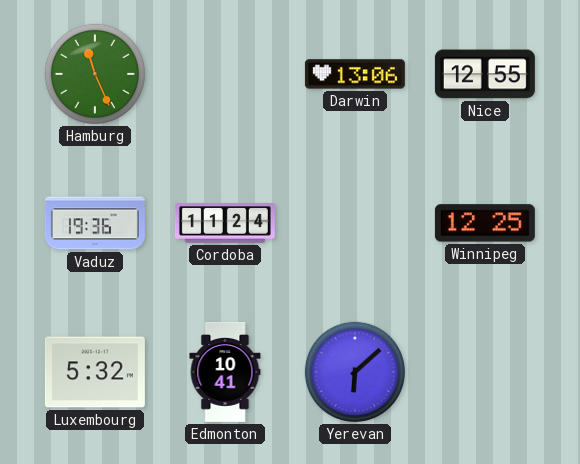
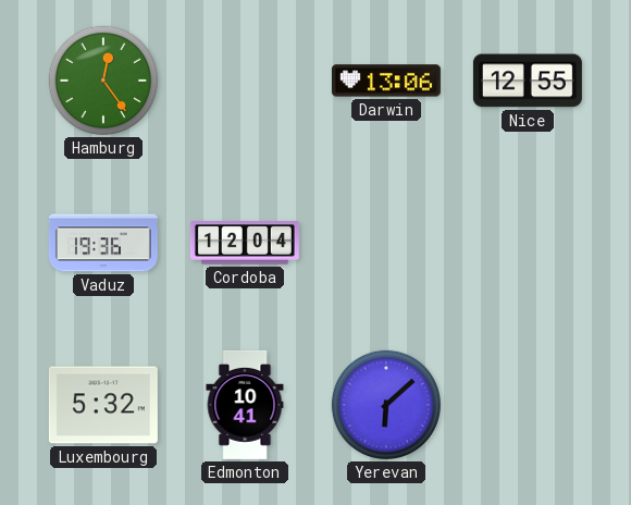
Hamburg: 11:26 -> 12:24
Cordoba: 11:24 -> 12:04
Winnipeg: 12:25 -> none
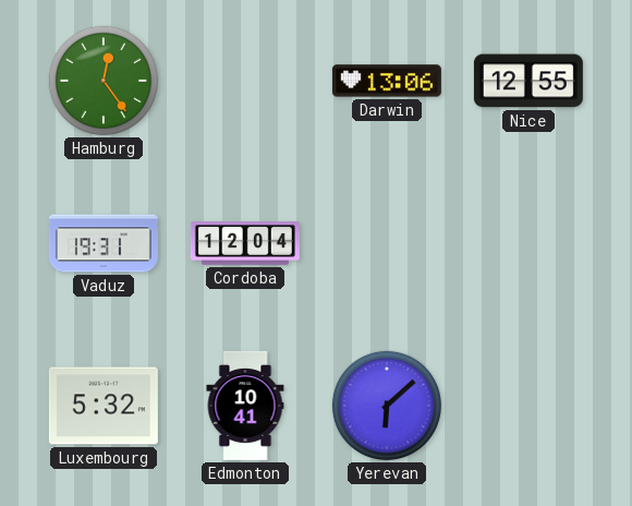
Vaduz: 19:36 -> 19:31
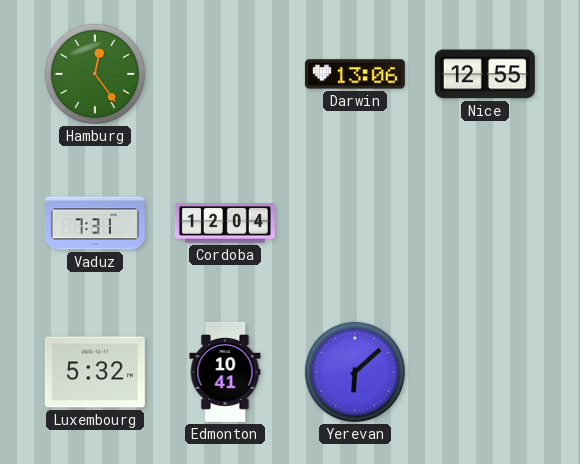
Vaduz: 19:31 -> 7:31
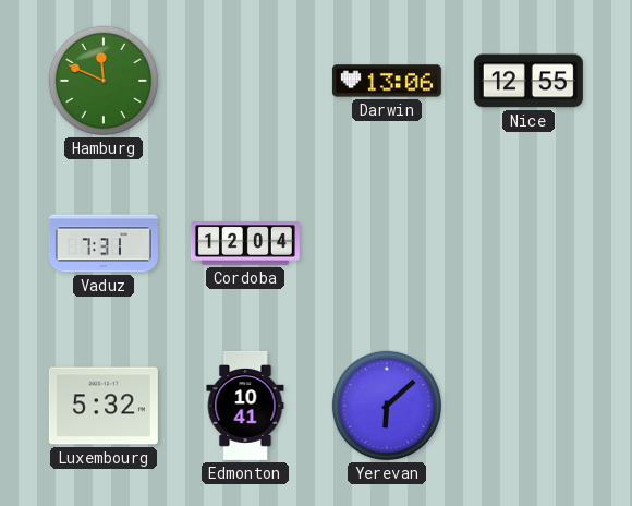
Hamburg: 12:24 -> 11:49
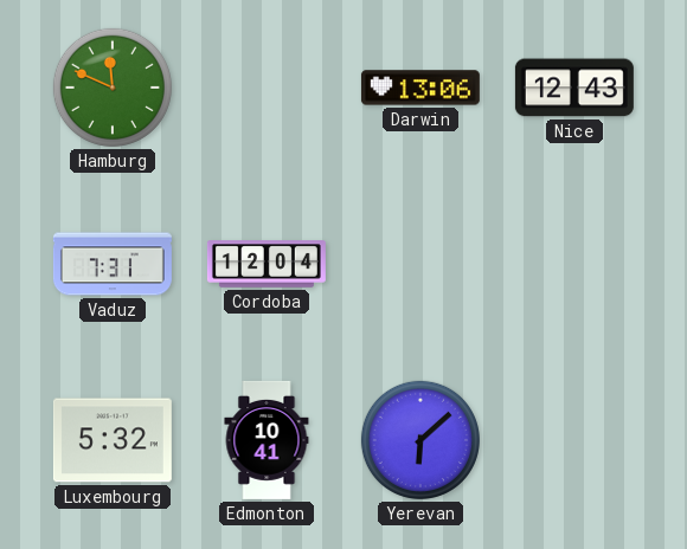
Nice: 12:55 -> 12:43
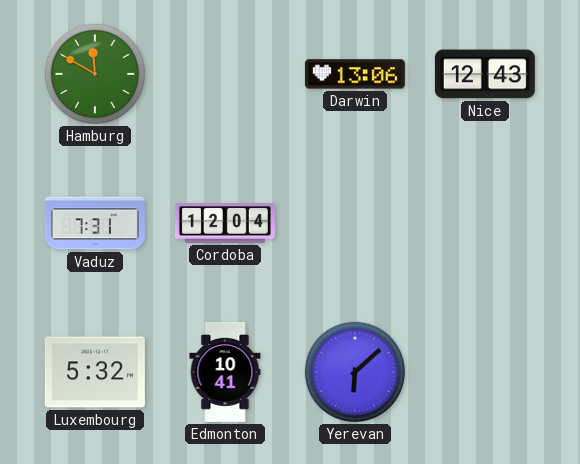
Hamburg: 11:49 -> 11:50
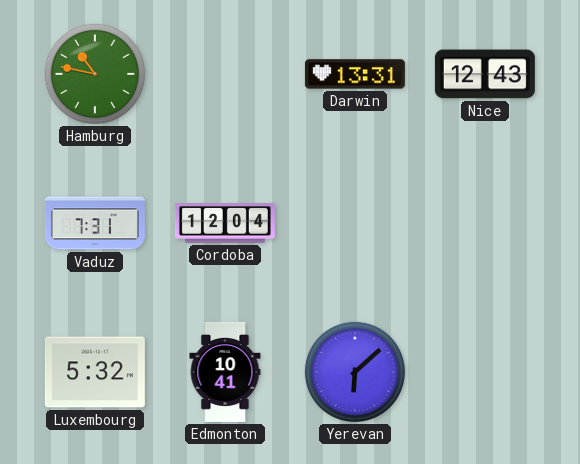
Hamburg: 11:50 -> 10:47
Darwin: 13:06 -> 13:31
